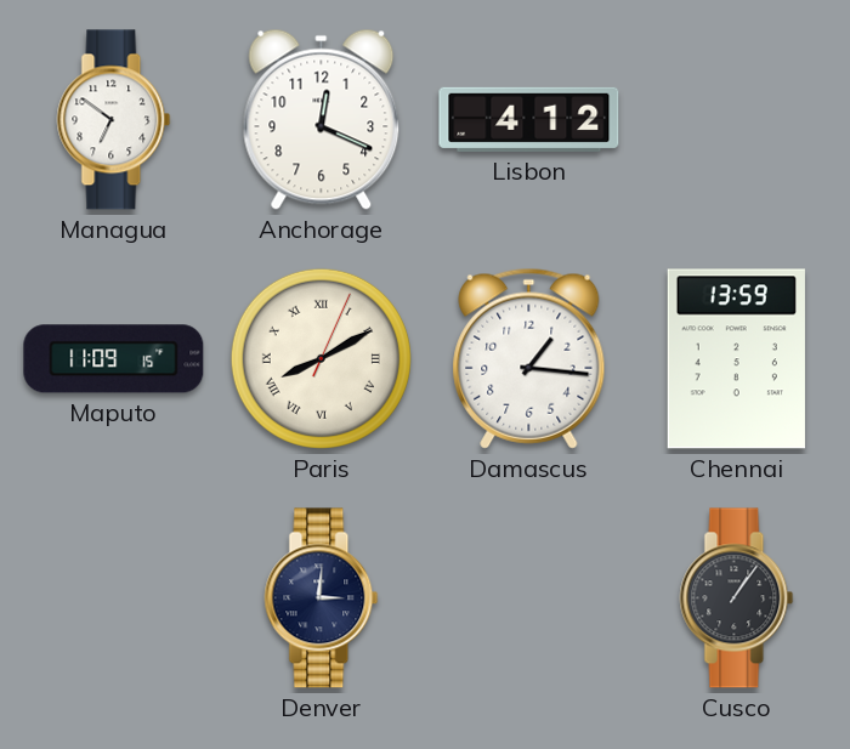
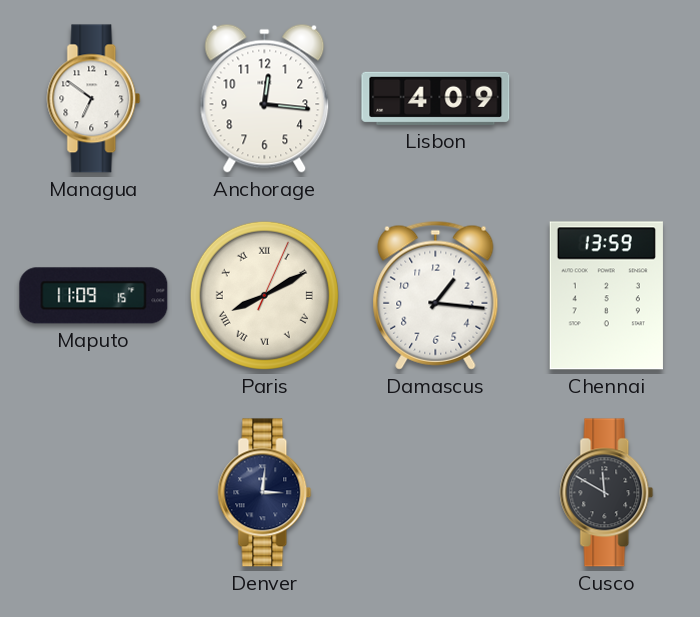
Anchorage: 12:19 -> 12:16
Lisbon: 4:12 -> 4:09
Cusco: 1:06 -> 11:50
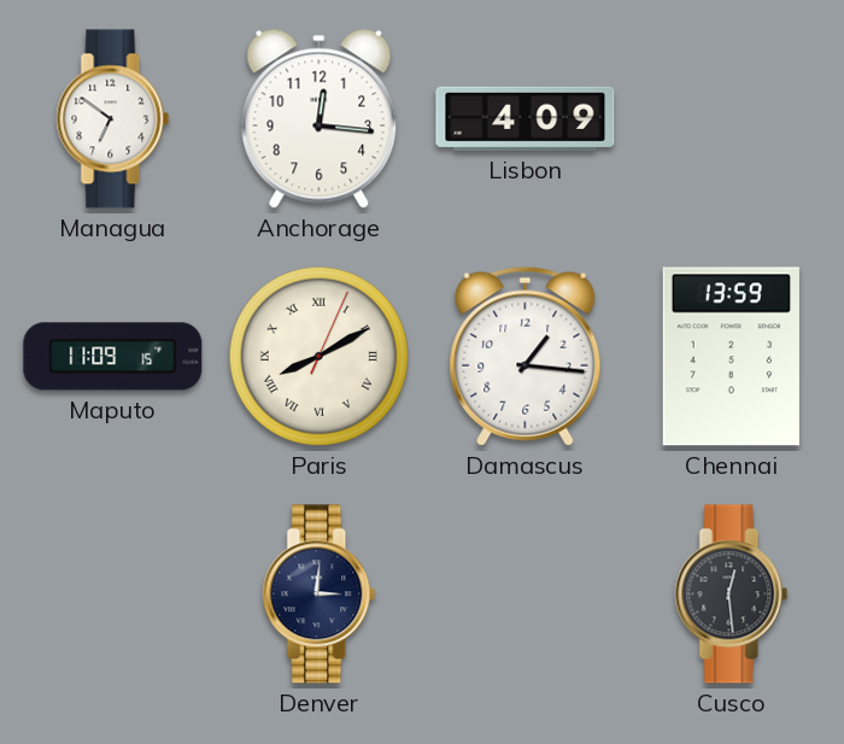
Cusco: 11:50 -> 12:29
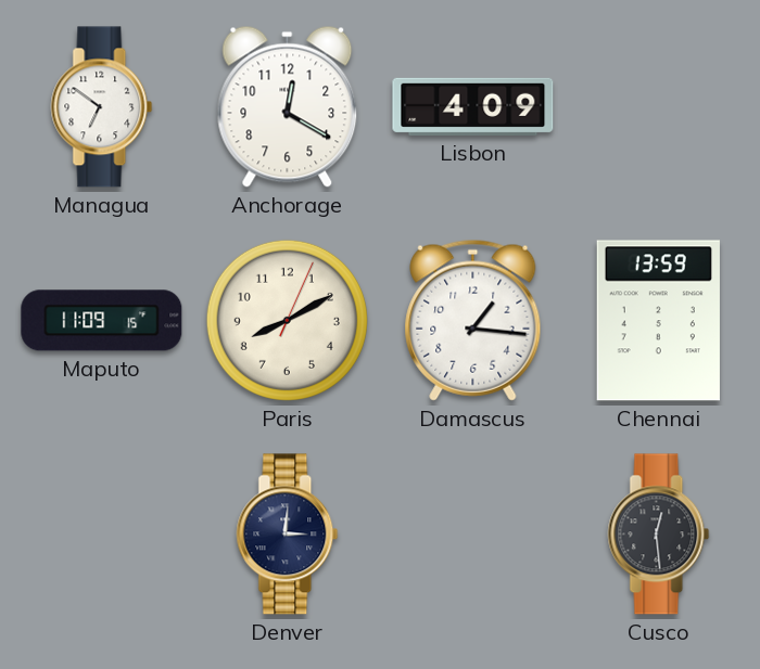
Anchorage: 12:16 -> 12:20
Paris numerals: Roman -> Arabic
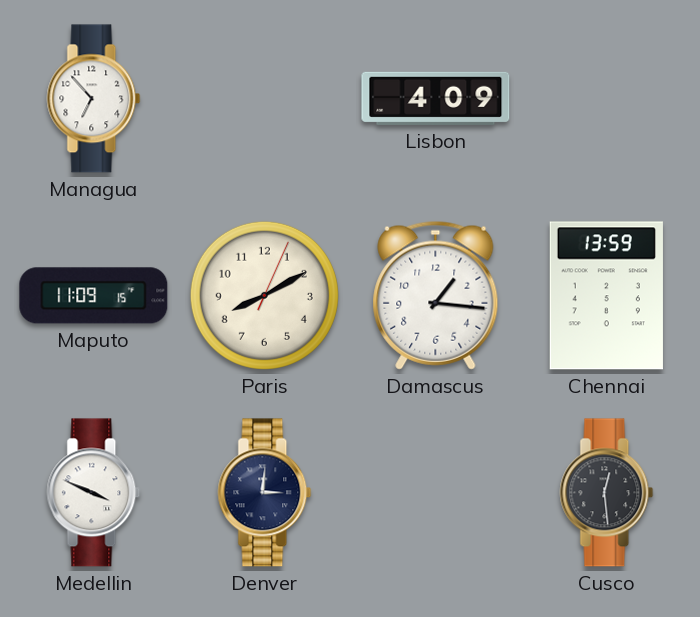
Managua: 6:51 -> 6:53
Anchorage: 12:20 -> none
Medellin: none -> 3:49
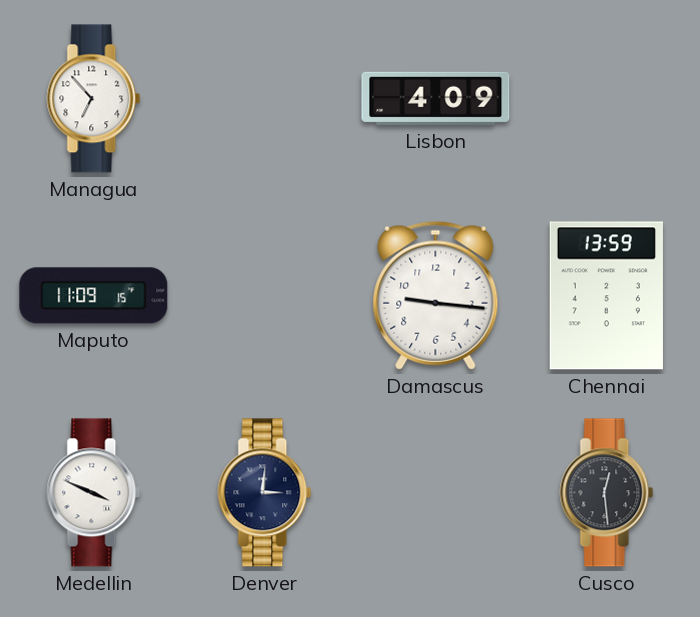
Paris: 8:10 -> none
Damascus: 1:16 -> 9:16
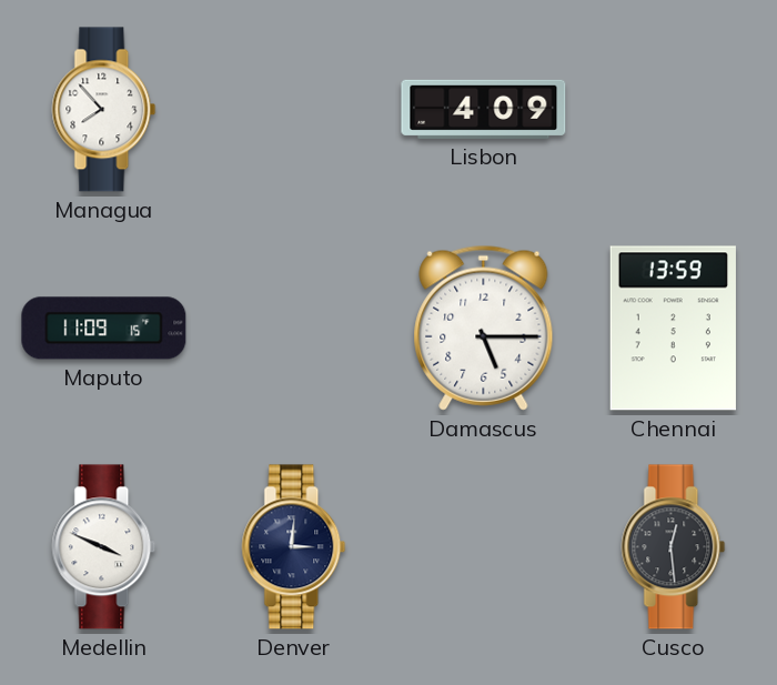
Managua: 6:53 -> 7:53
Damascus: 9:16 -> 5:15
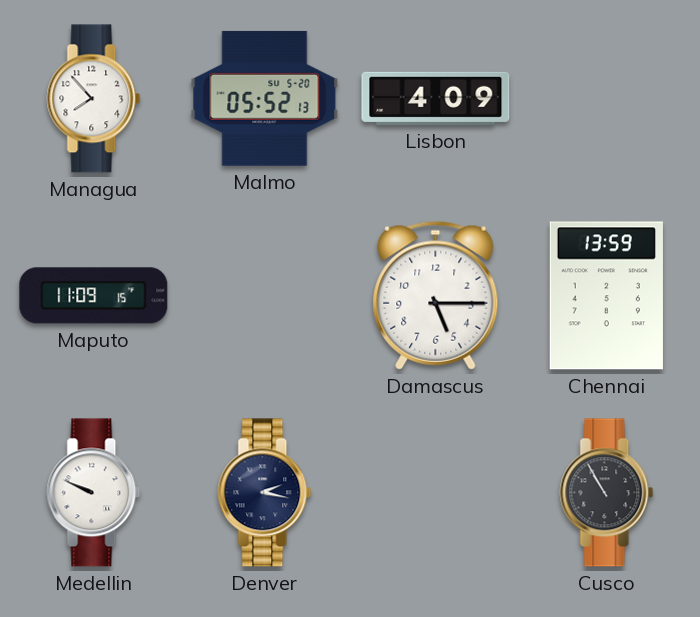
Malmo: none -> 05:52
Medellin: 3:49 -> 9:49
Denver: 3:01 -> 2:17
Cusco: 12:29 -> 10:55
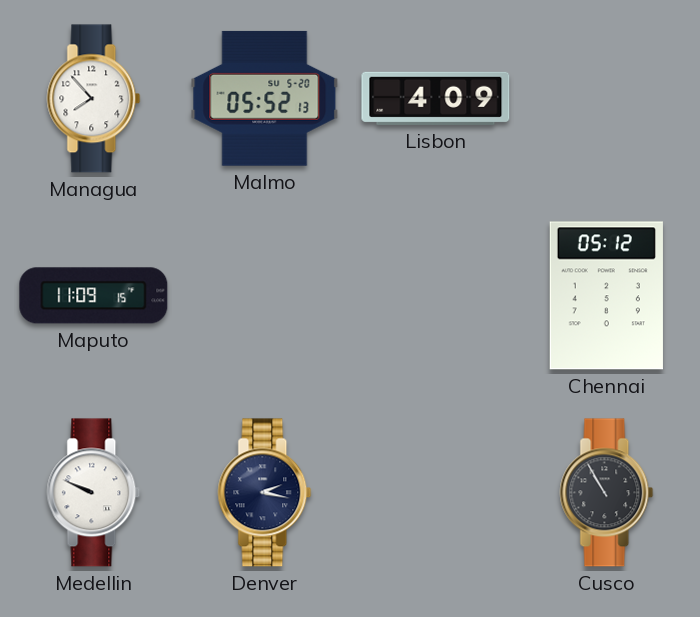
Damascus: 5:15 -> none
Chennai: 13:59 -> 05:12
